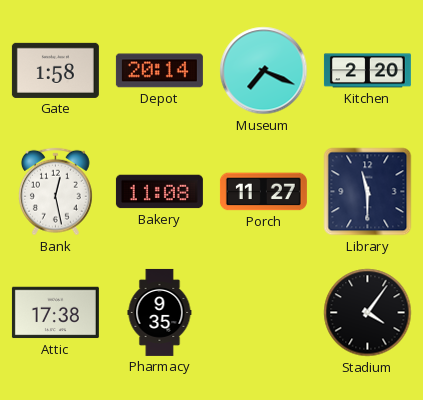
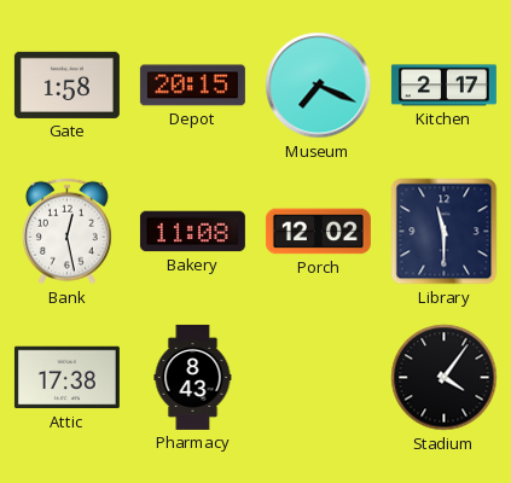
Depot: 20:14 -> 20:15
Kitchen: 2:20 -> 2:17
Porch: 11:27 -> 12:02
Pharmacy: 9:35 -> 8:43
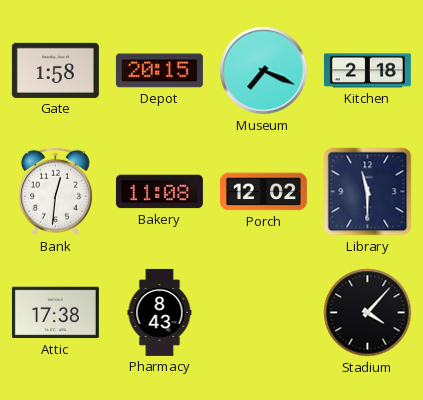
Kitchen: 2:17 -> 2:18
Bank: 12:28 -> 12:31
Stadium: 4:06 -> 4:07
